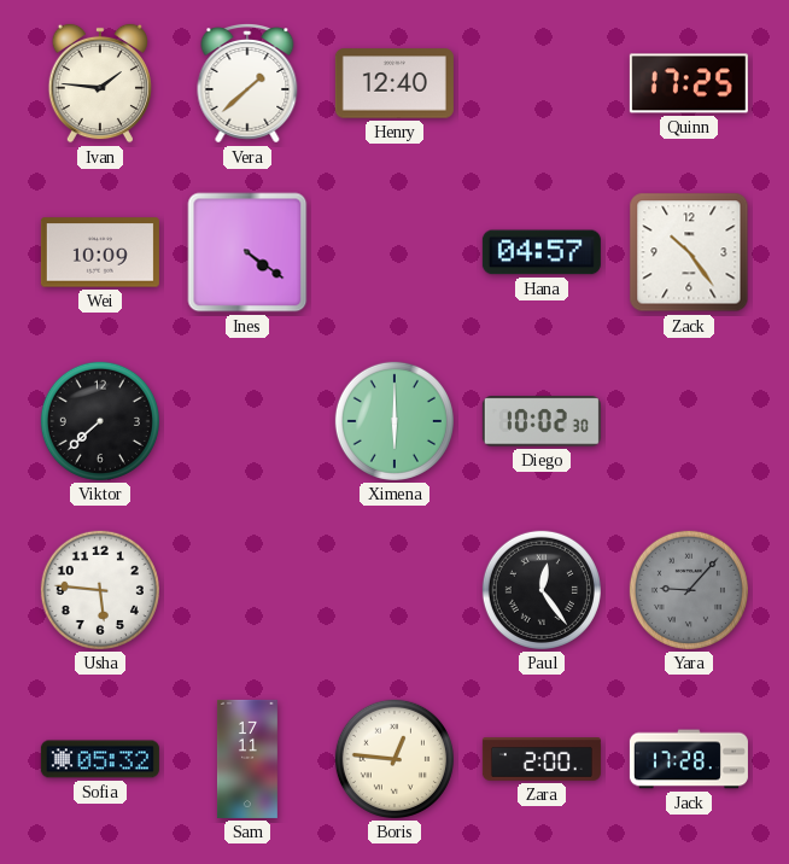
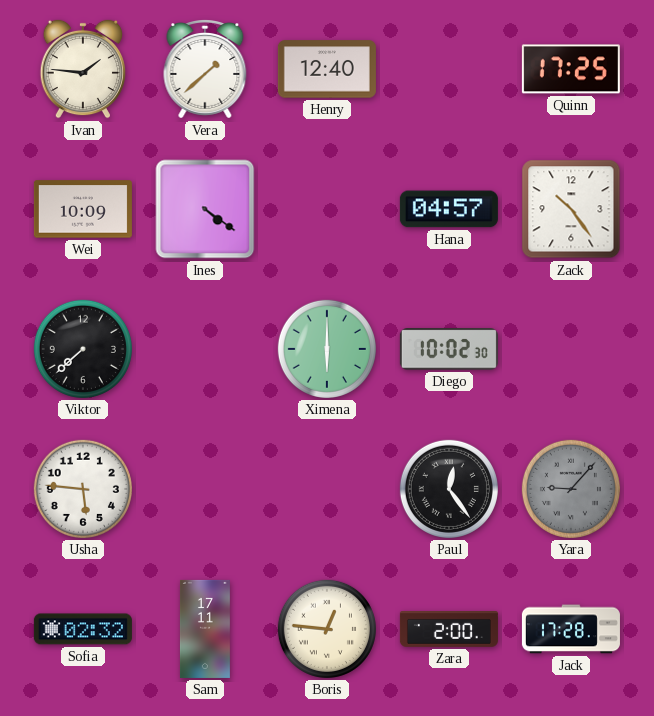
Sofia: 05:32 -> 02:32
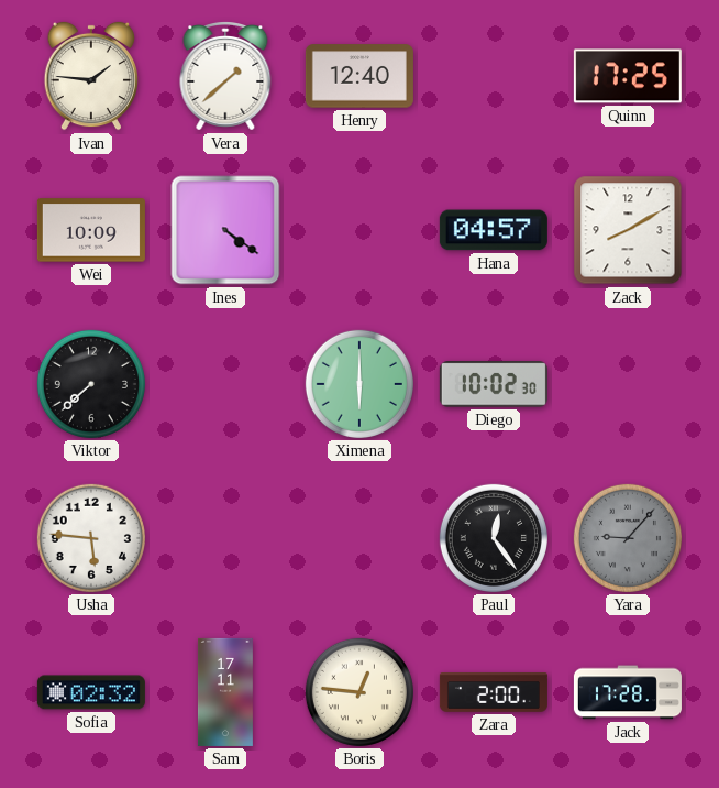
Zack: 10:24 -> 8:10
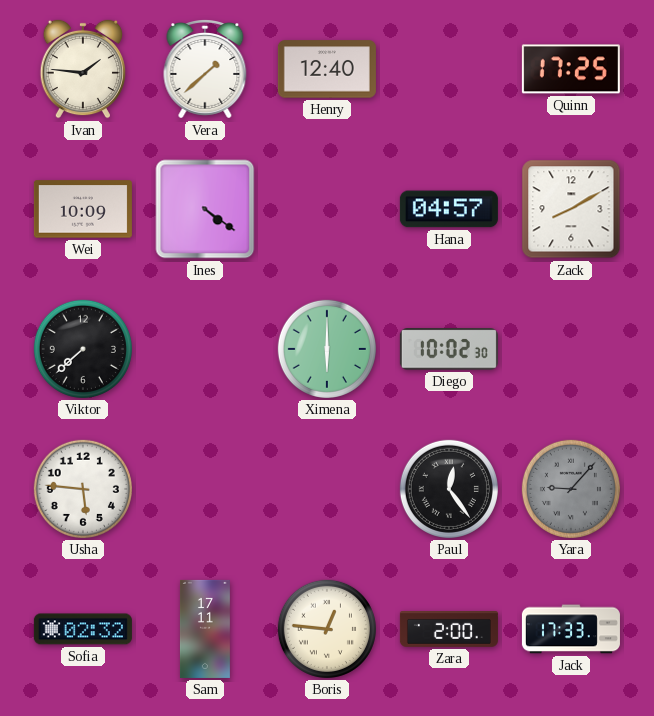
Jack: 17:28 -> 17:33
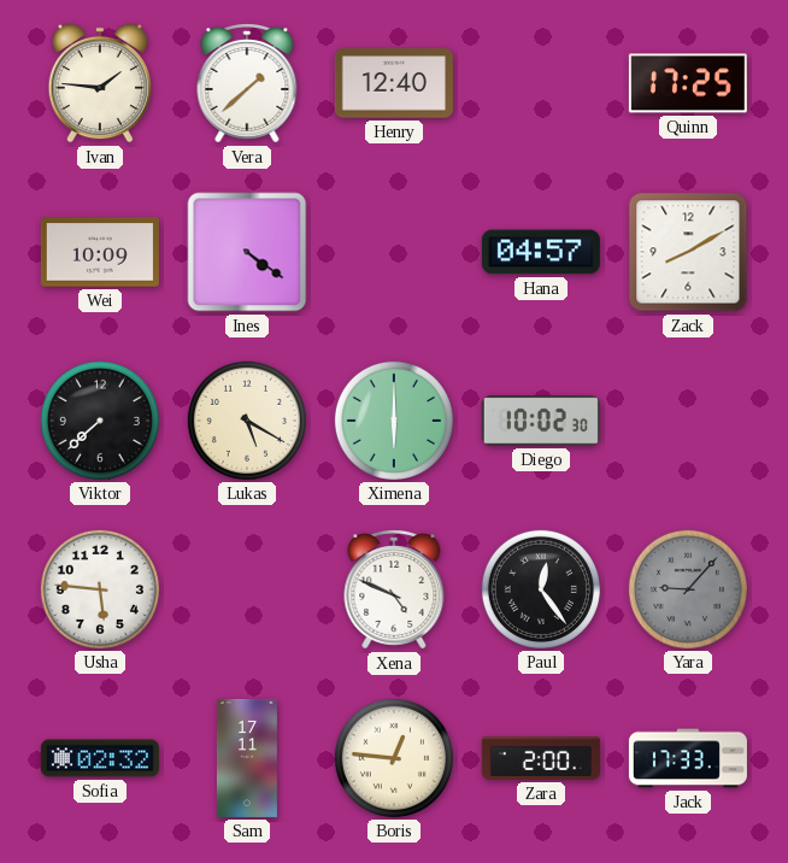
Lukas: none -> 5:20
Xena: none -> 4:49
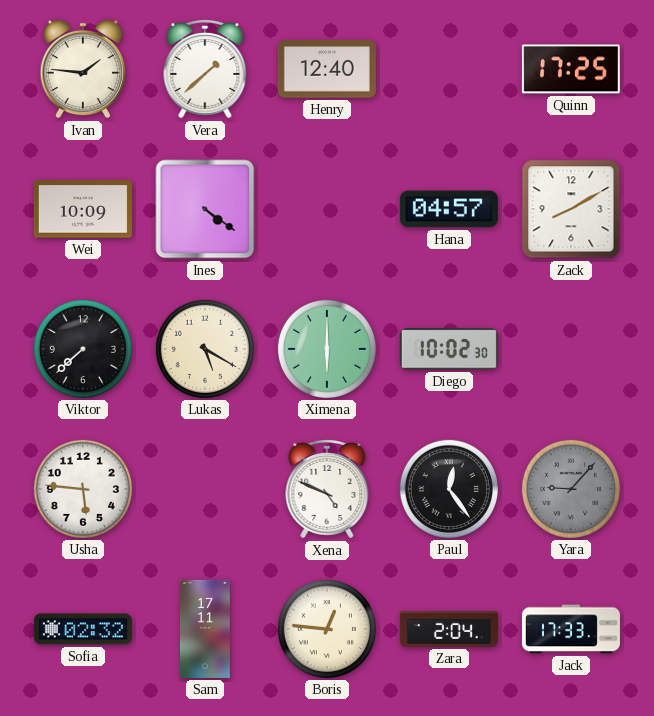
Zara: 2:00 -> 2:04
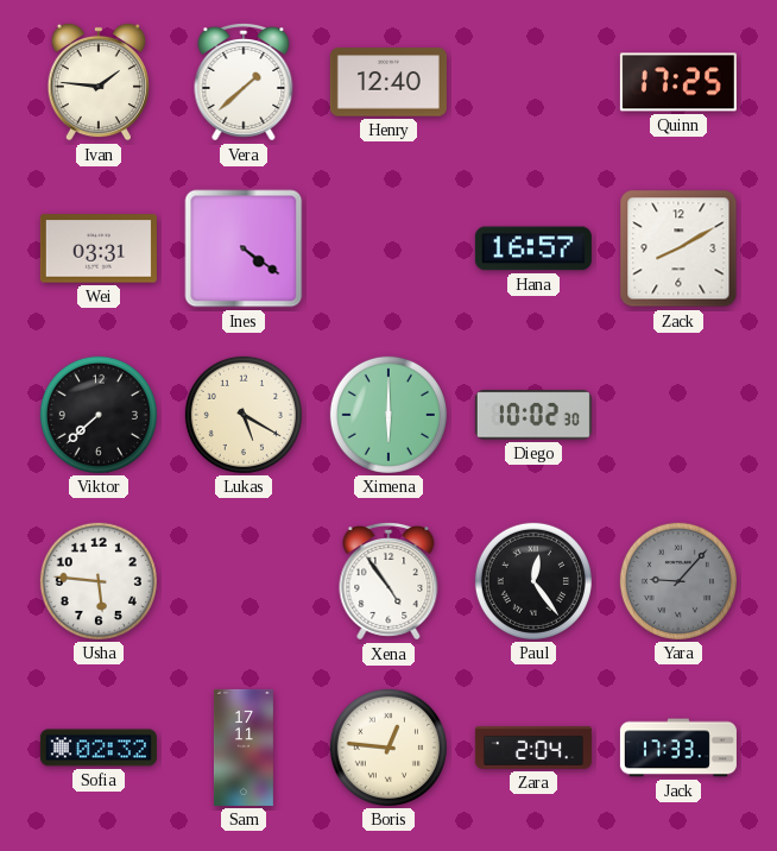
Wei: 10:09 -> 03:31
Hana: 04:57 -> 16:57
Xena: 4:49 -> 4:54
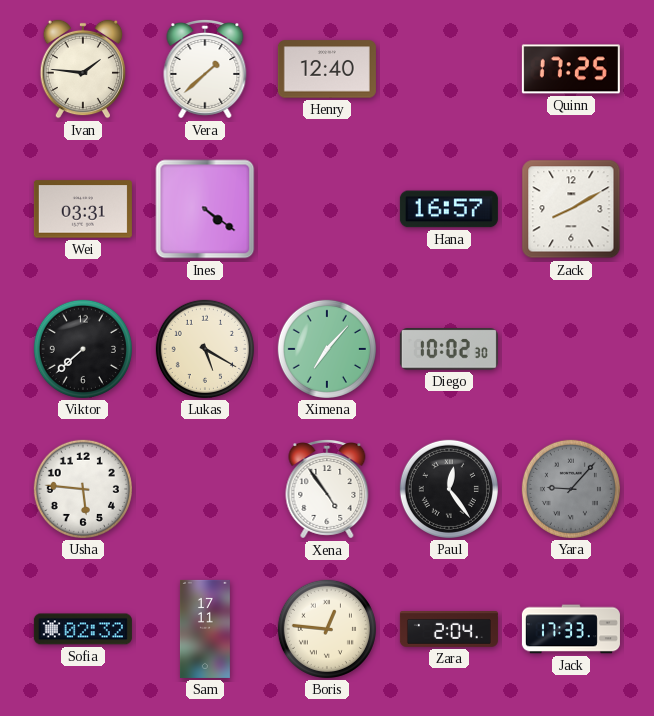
Ximena: 6:00 -> 7:07
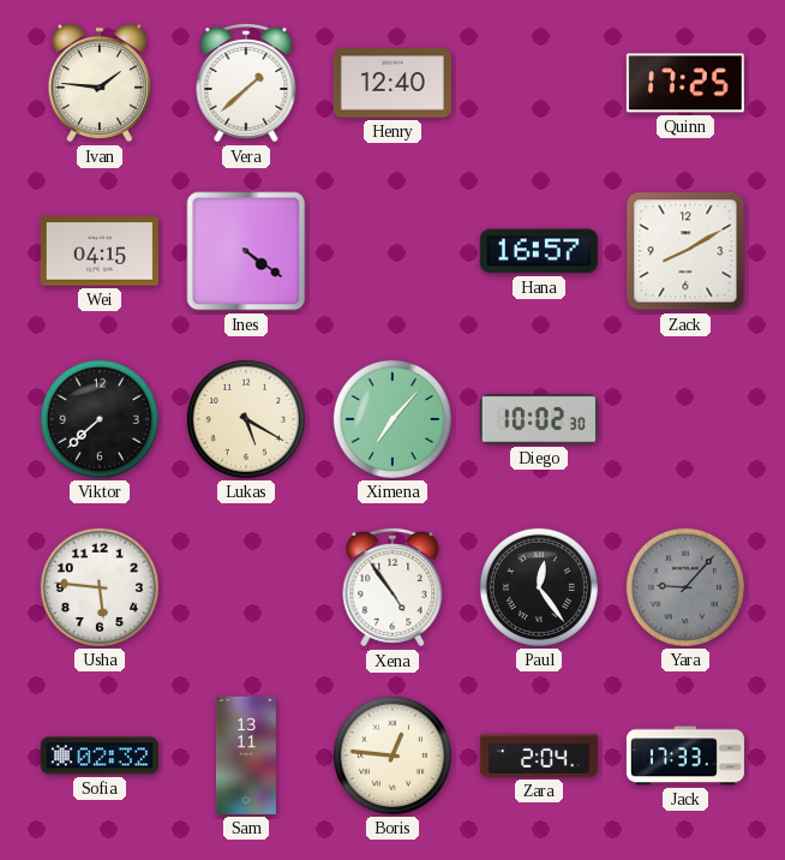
Wei: 03:31 -> 04:15
Sam: 17:11 -> 13:11
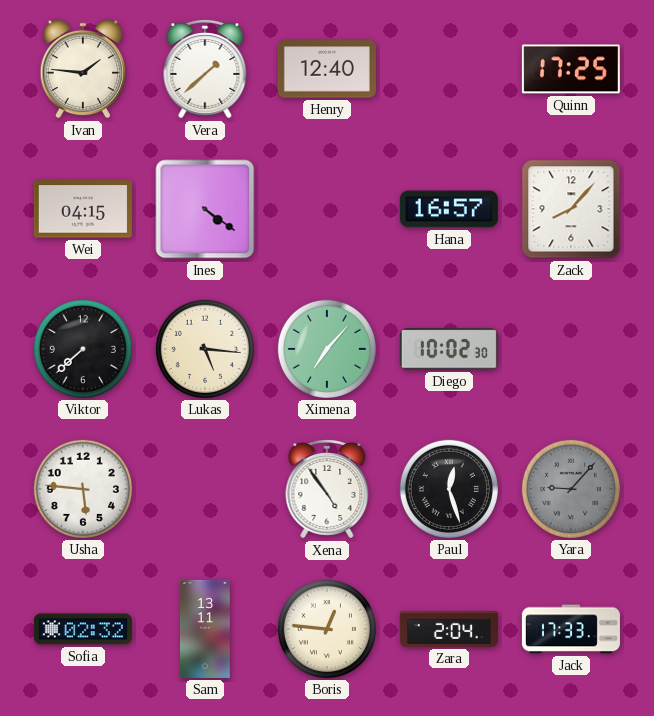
Zack: 8:10 -> 8:07
Lukas: 5:20 -> 5:16
Paul: 12:24 -> 12:27
